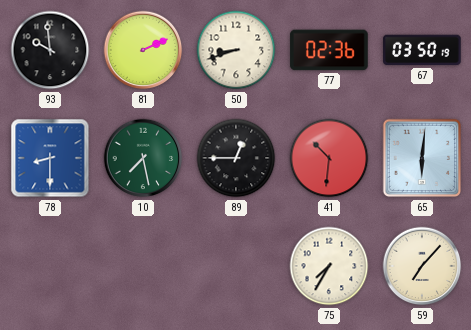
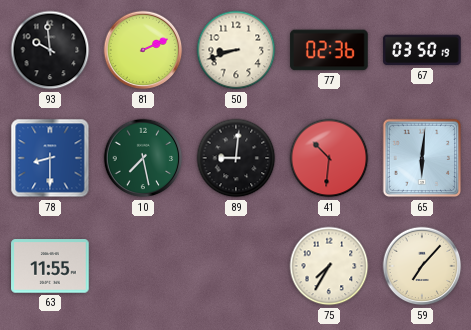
89: 12:45 -> 9:01
63: none -> 11:55
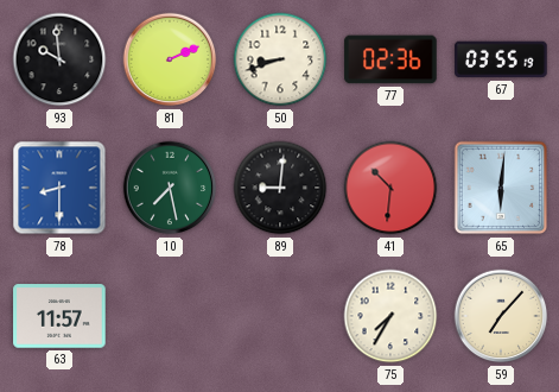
67: 03:50 -> 03:55
63: 11:55 -> 11:57
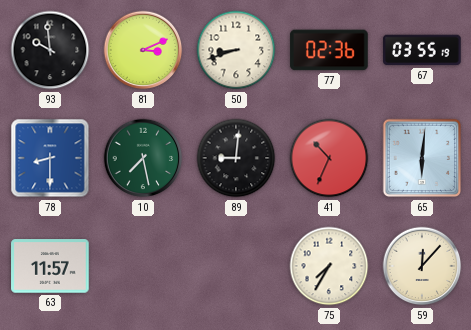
81: 2:11 -> 3:11
41: 10:31 -> 10:34
59: 7:07 -> 12:07
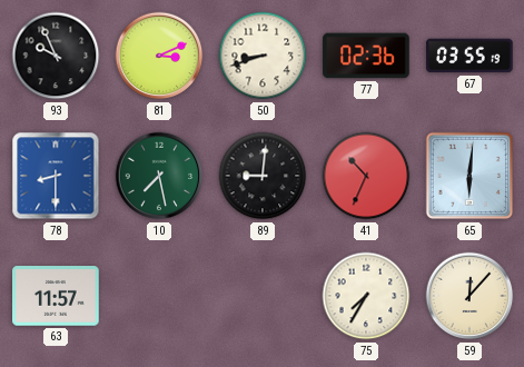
93: 9:59 -> 9:56
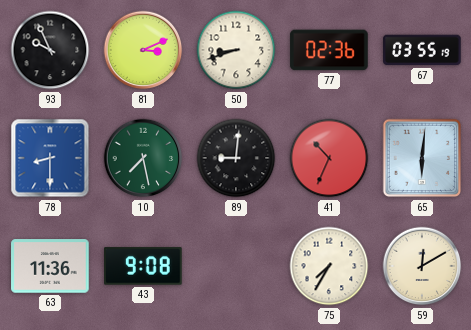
63: 11:57 -> 11:36
43: none -> 9:08
59: 12:07 -> 12:10
